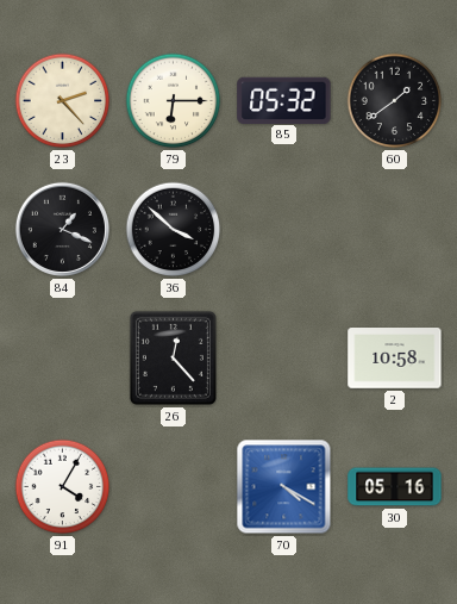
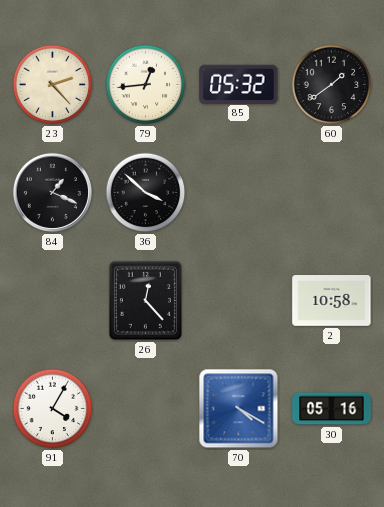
79: 6:15 -> 12:44
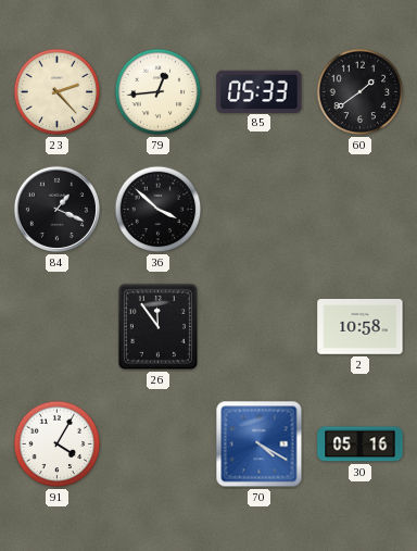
85: 05:32 -> 05:33
26: 12:23 -> 11:54
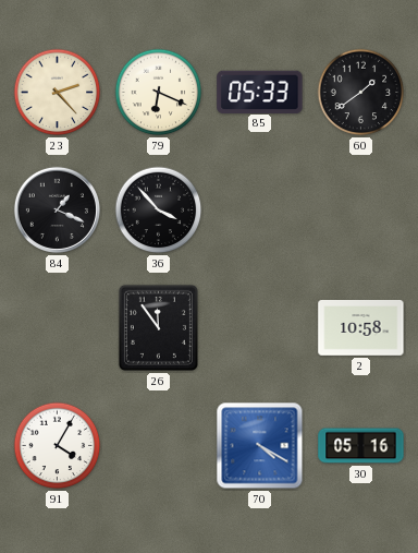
79: 12:44 -> 6:19
36: 3:52 -> 3:53
